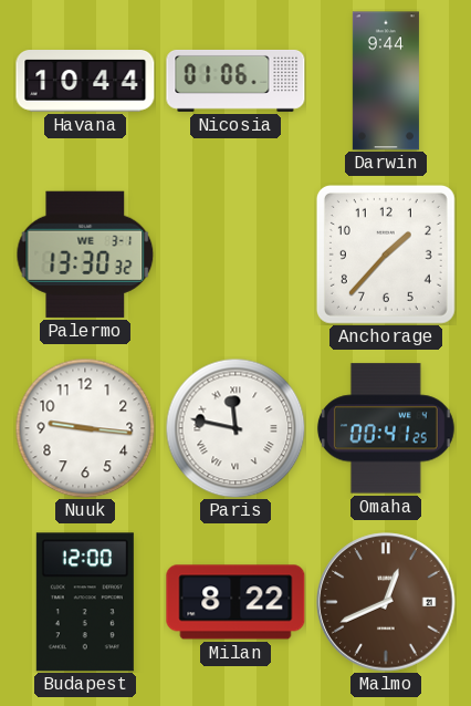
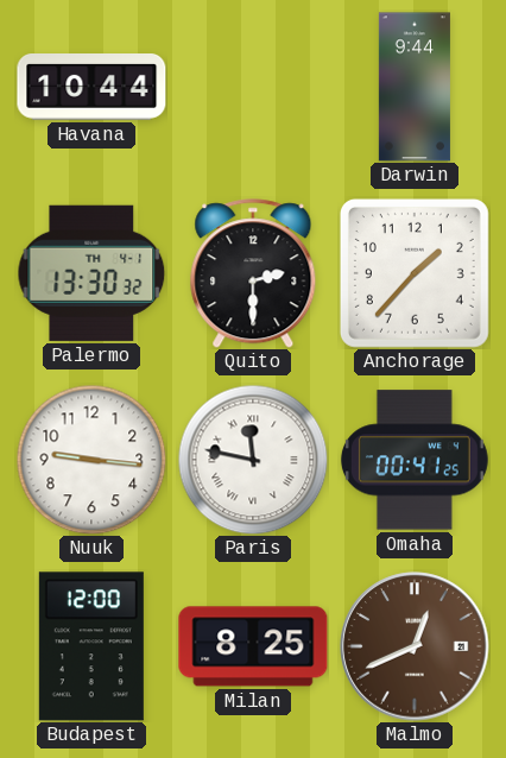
Nicosia: 01:06 -> none
Palermo date: WE 3-1 -> TH 4-1
Quito: none -> 2:30
Milan: 8:22 -> 8:25
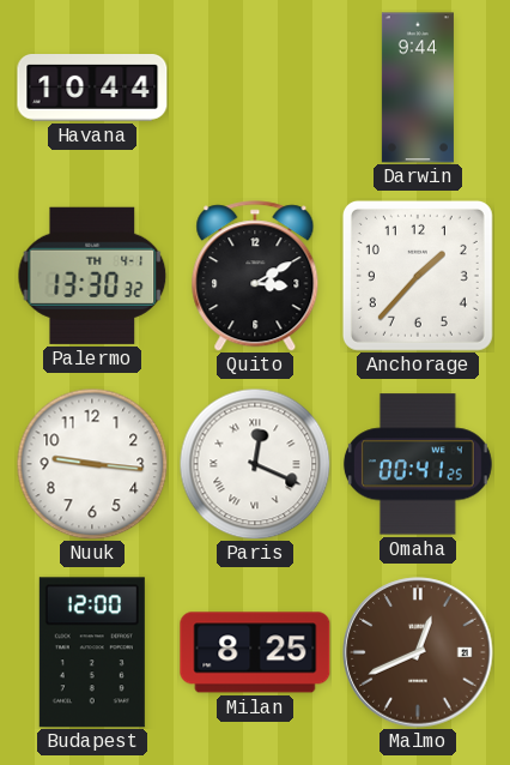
Quito: 2:30 -> 3:10
Paris: 11:47 -> 12:19
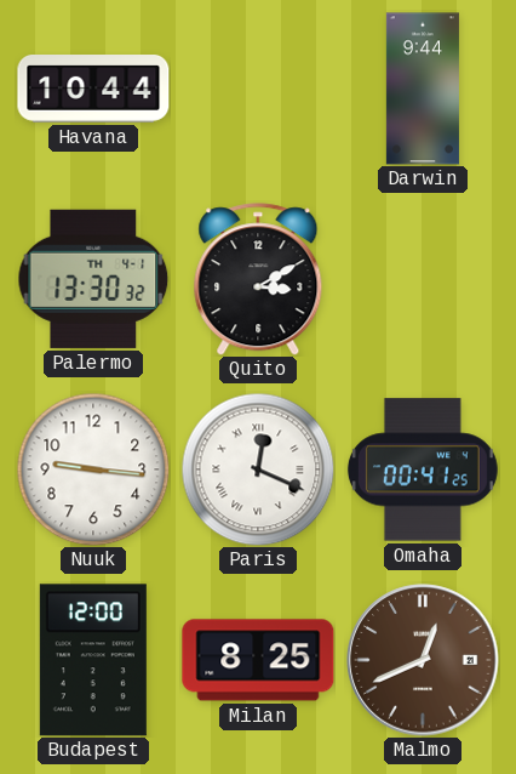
Anchorage: 1:37 -> none
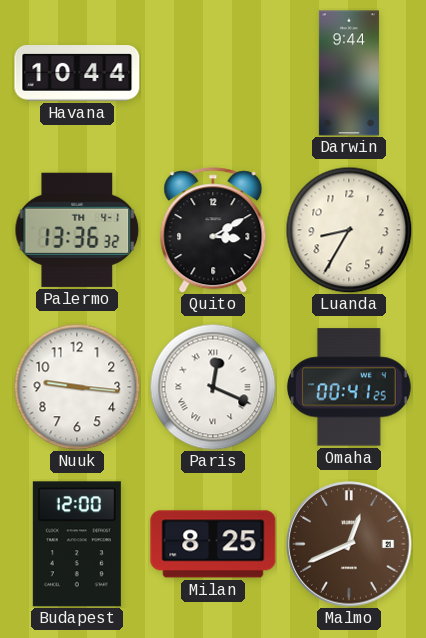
Palermo: 13:30 -> 13:36
Luanda: none -> 8:35
